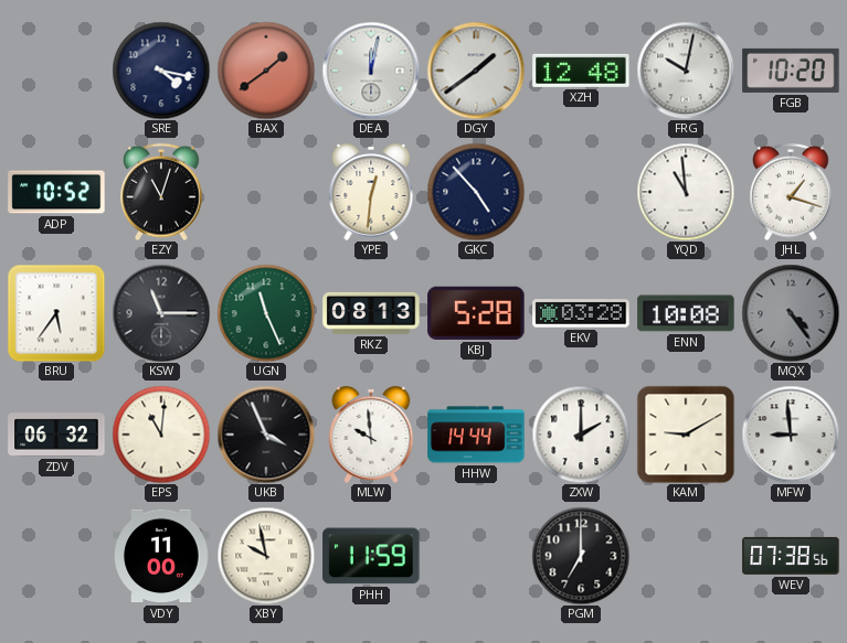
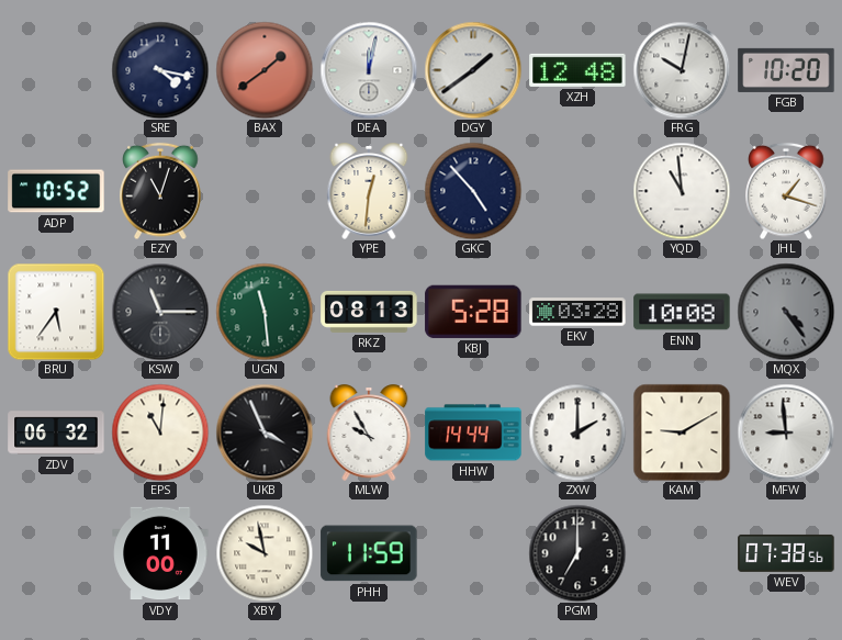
UGN: 11:26 -> 11:29
MLW: 9:59 -> 9:55
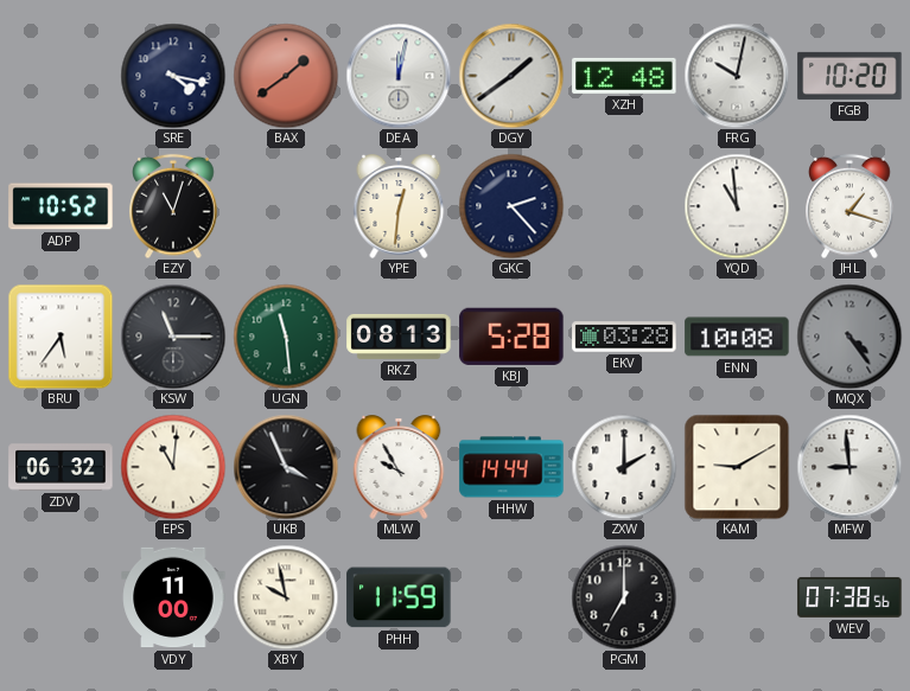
GKC: 4:53 -> 2:23
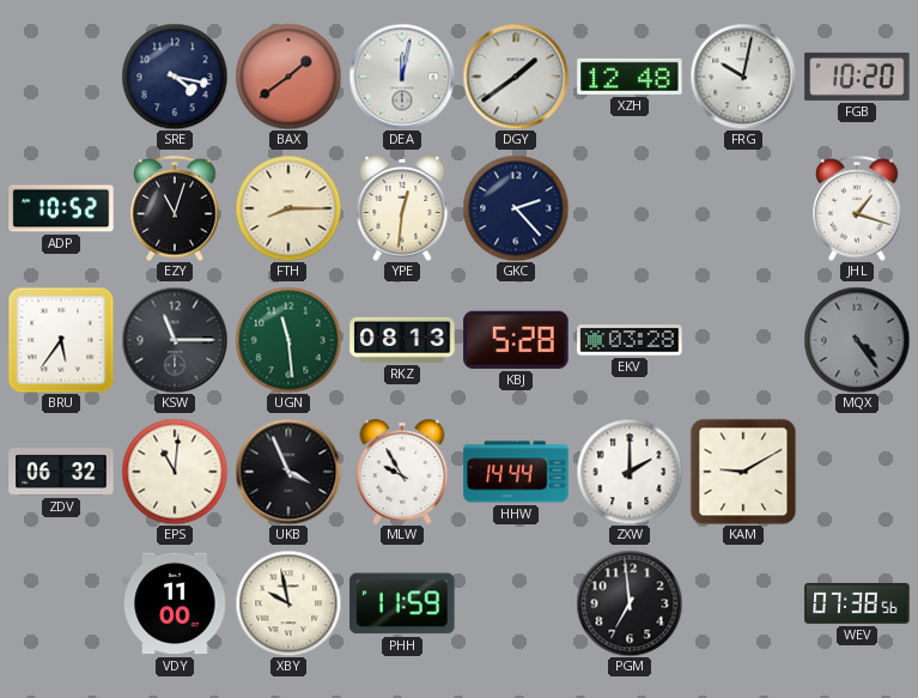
FTH: none -> 8:15
YQD: 10:59 -> none
ENN: 10:08 -> none
MFW: 8:59 -> none
PGM: 7:00 -> 6:59
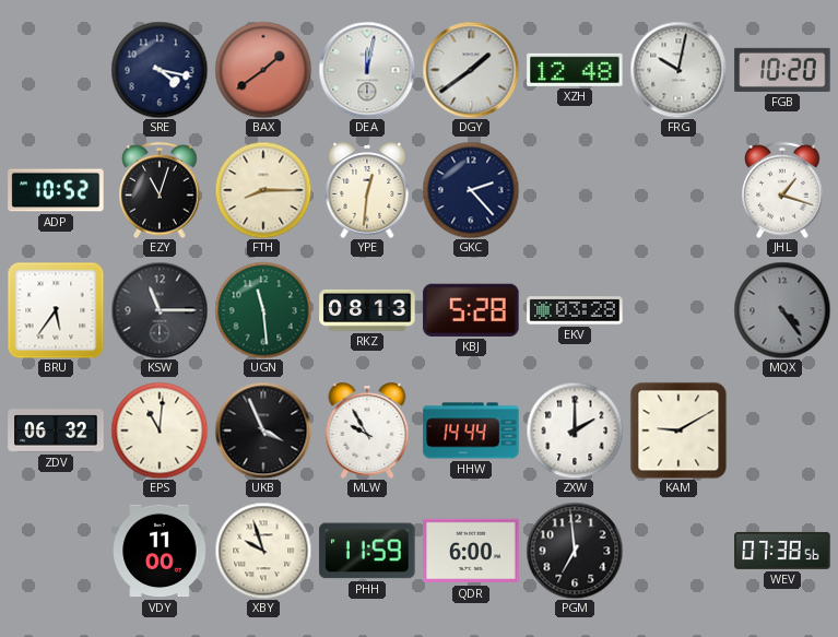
XBY: 9:58 -> 9:57
QDR: none -> 6:00
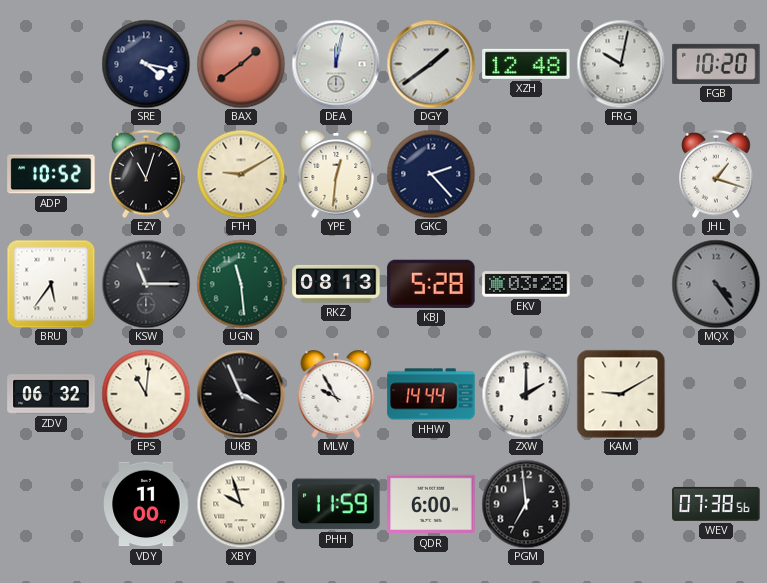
FTH: 8:15 -> 9:10
